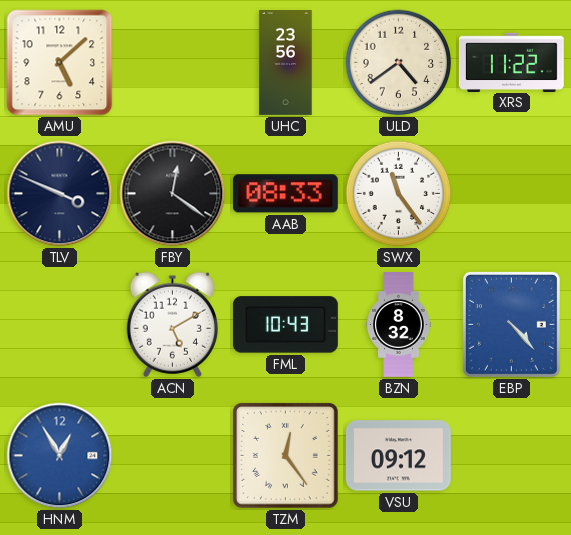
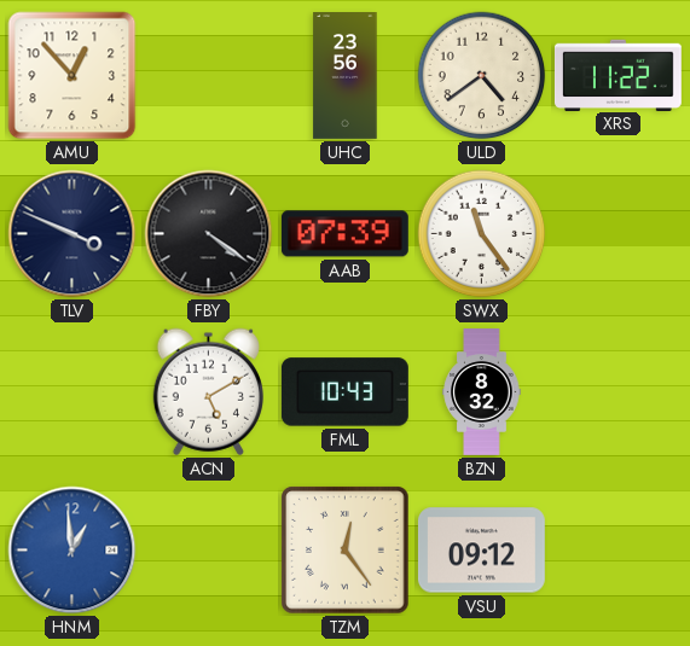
AMU: 5:08 -> 12:53
FBY: 12:21 -> 4:21
AAB: 08:33 -> 07:39
EBP: 4:23 -> none
HNM: 12:55 -> 12:59
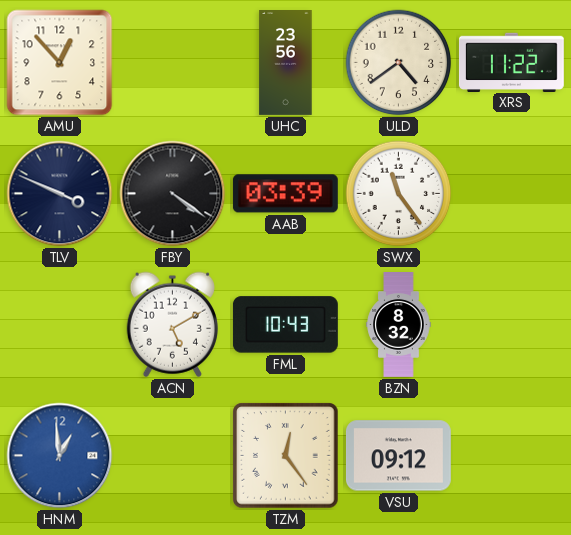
AAB: 07:39 -> 03:39
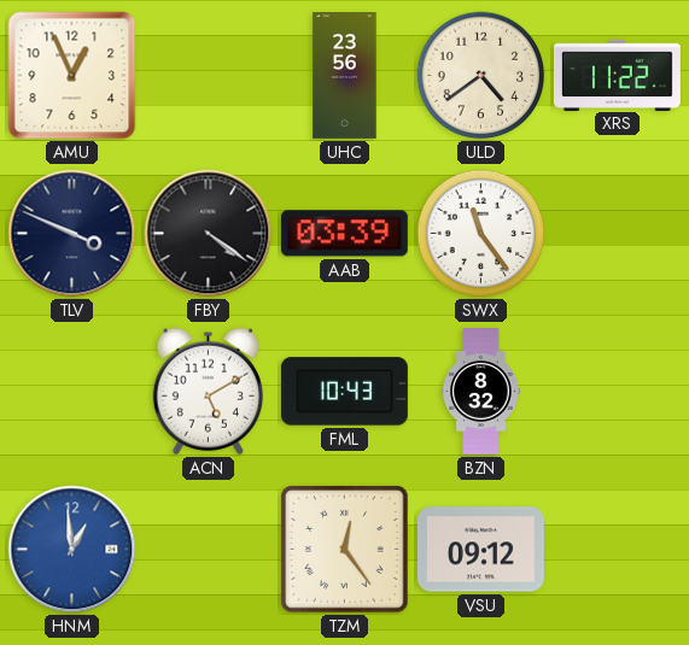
AMU: 12:53 -> 12:56
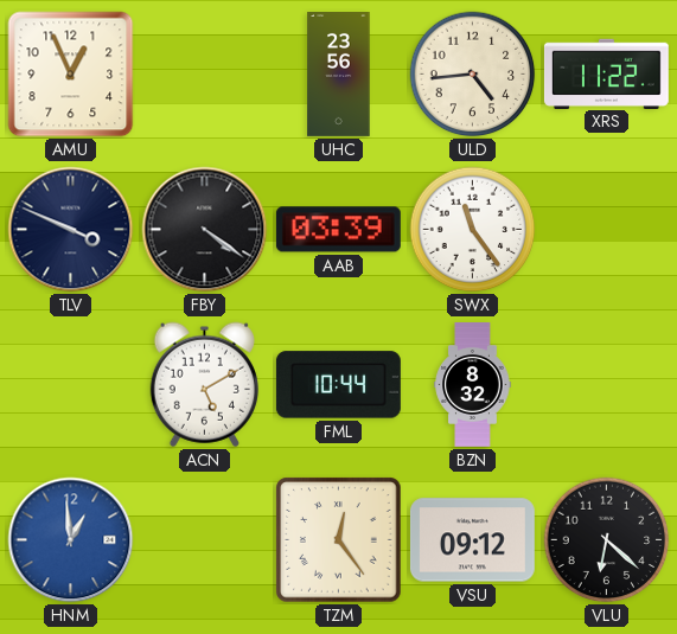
ULD: 4:39 -> 4:44
FML: 10:43 -> 10:44
VLU: none -> 6:22
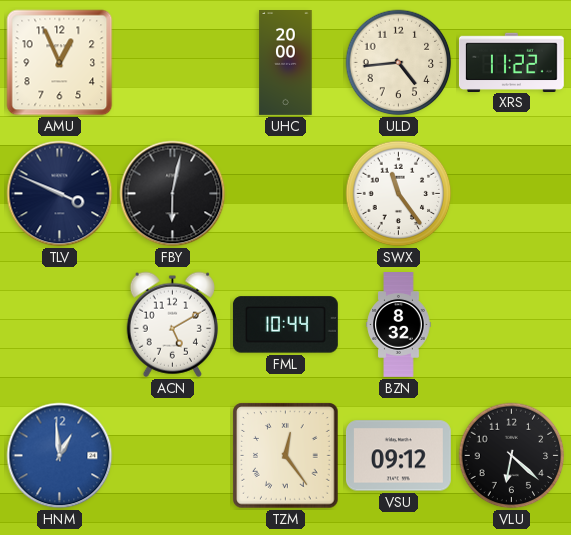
UHC: 23:56 -> 20:00
FBY: 4:21 -> 6:02
AAB: 03:39 -> none
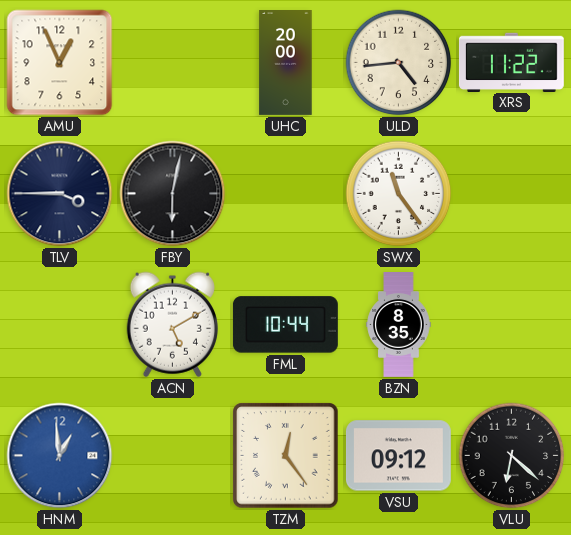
TLV: 3:49 -> 3:45
BZN: 8:32 -> 8:35
